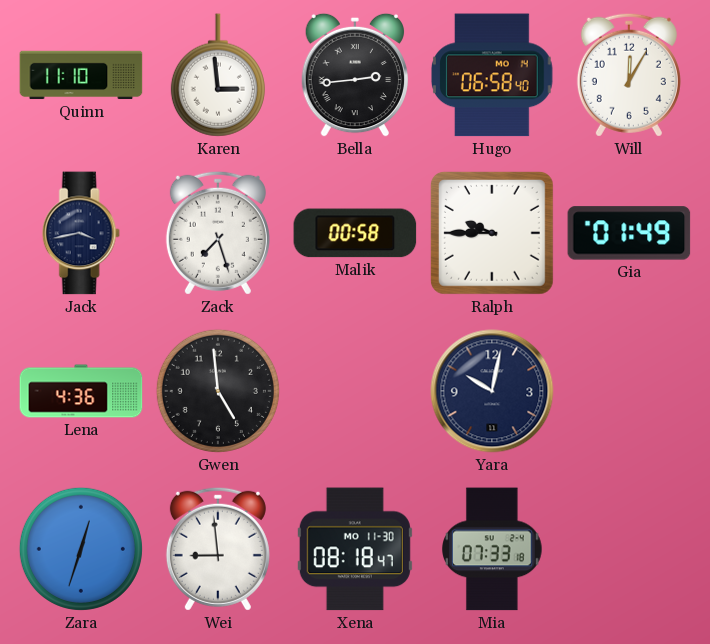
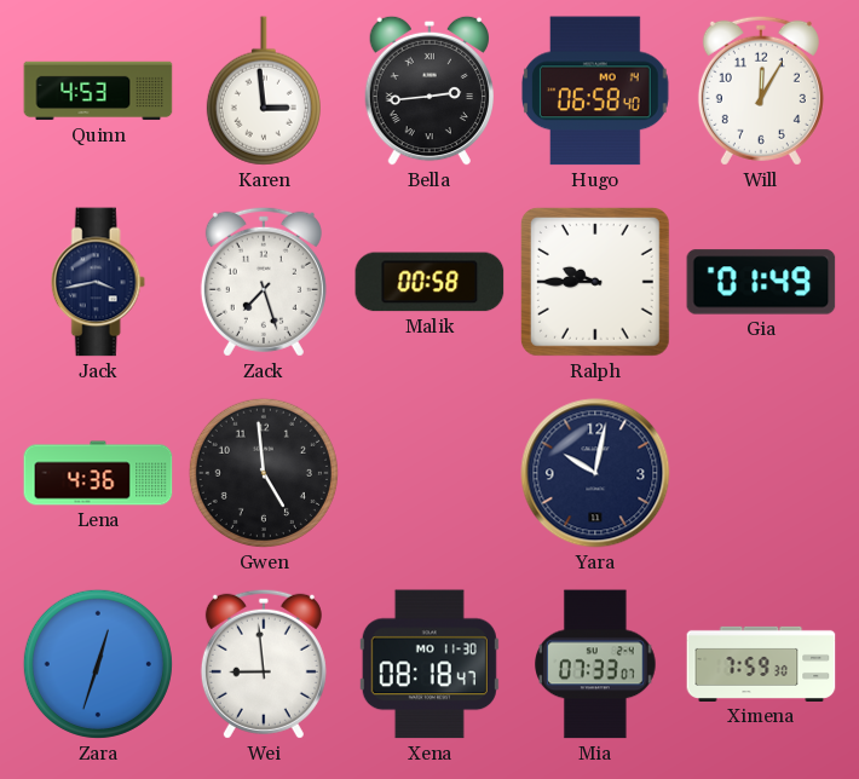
Quinn: 11:10 -> 4:53
Mia: 07:33:18 -> 07:33:07
Ximena: none -> 7:59
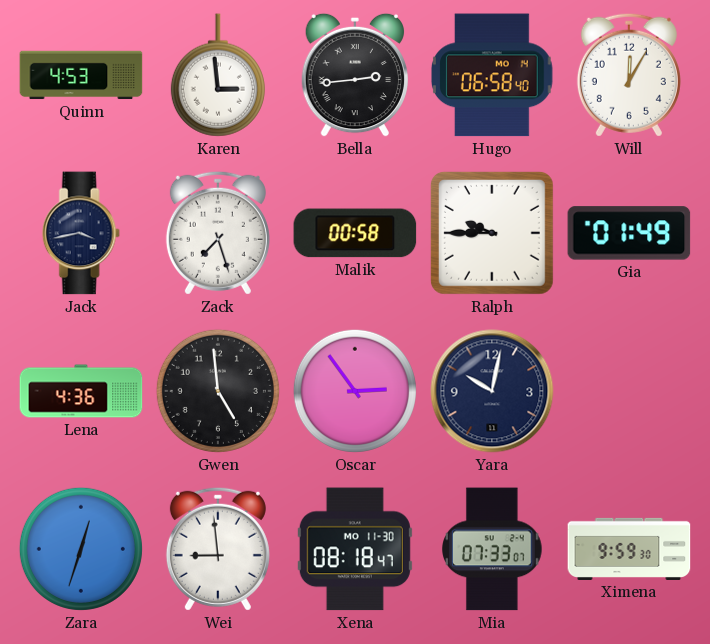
Oscar: none -> 2:54
Ximena: 7:59 -> 9:59
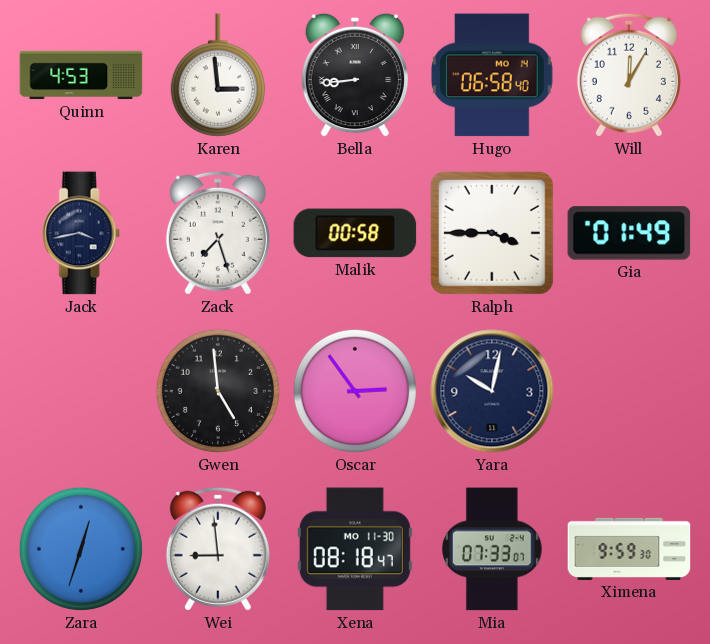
Bella: 2:44 -> 8:44
Ralph: 9:45 -> 3:45
Lena: 4:36 -> none
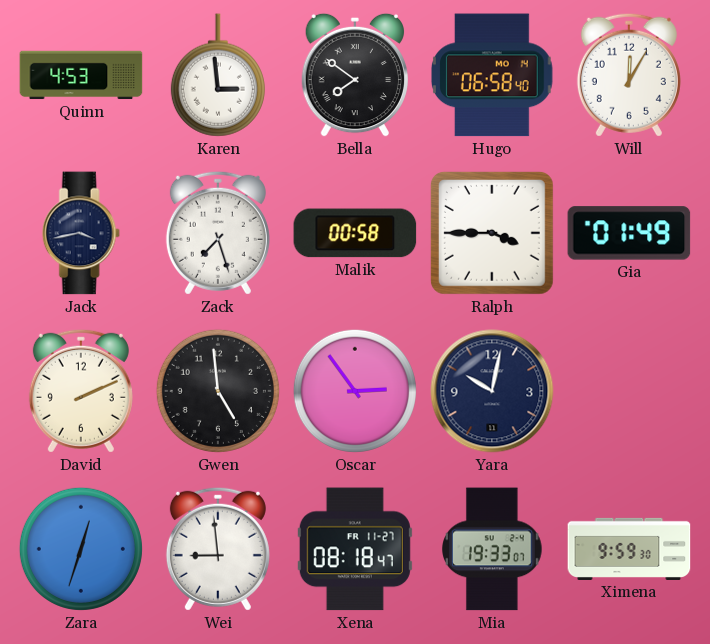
Bella: 8:44 -> 7:51
David: none -> 2:11
Xena date: MO 11-30 -> FR 11-27
Mia: 07:33 -> 19:33
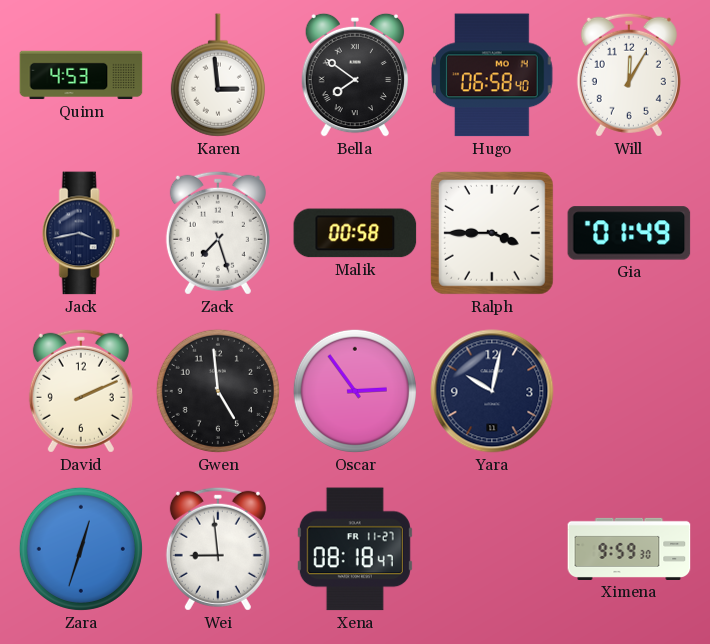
Mia: 19:33 -> none
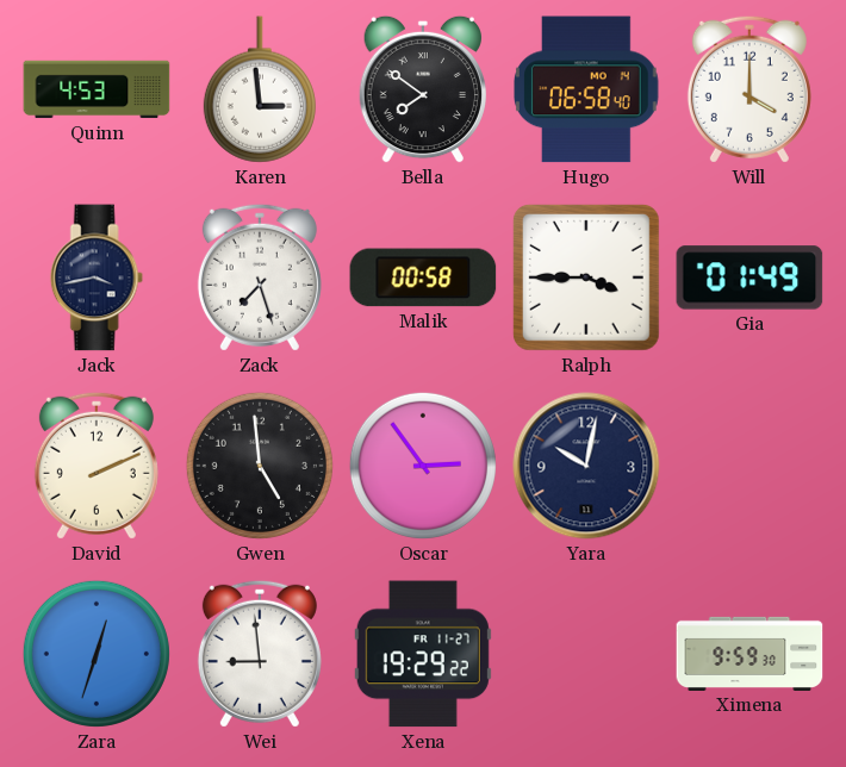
Will: 12:05 -> 4:00
Xena: 08:18 -> 19:29
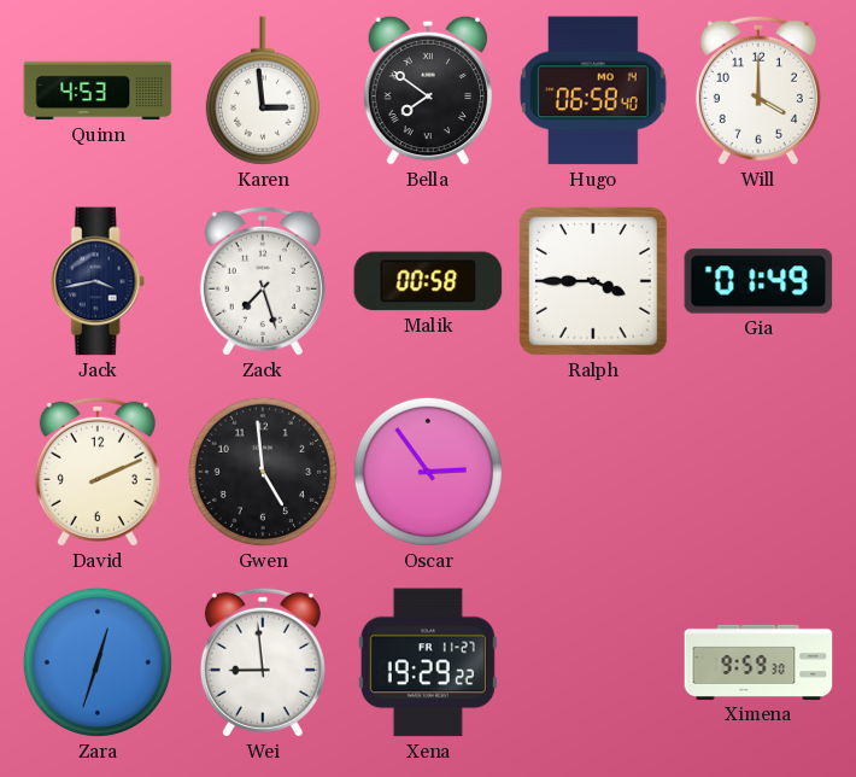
Yara: 10:02 -> none
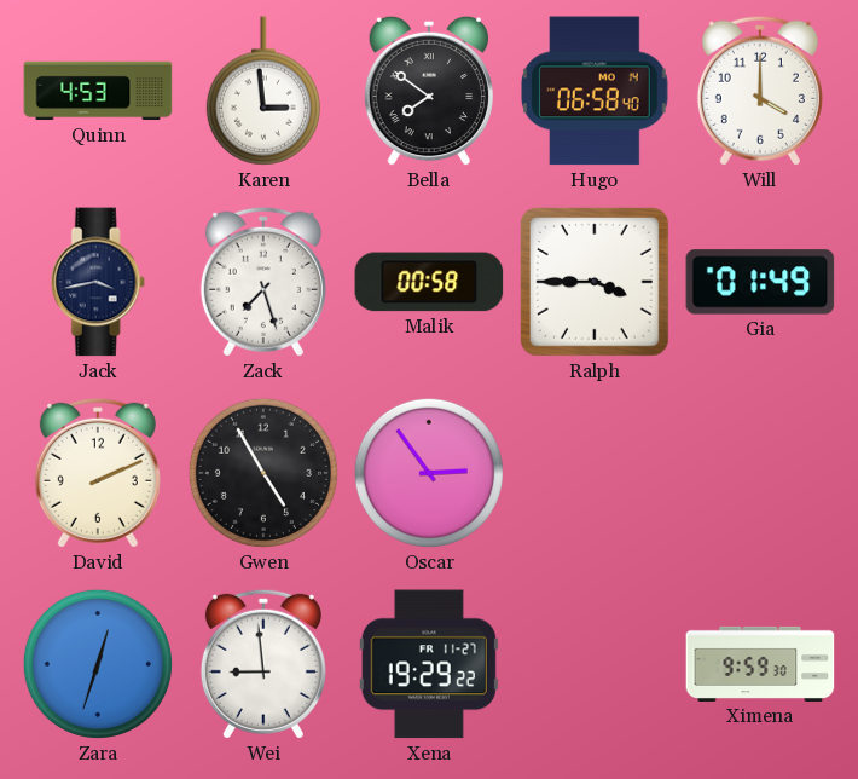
Gwen: 4:59 -> 4:55
